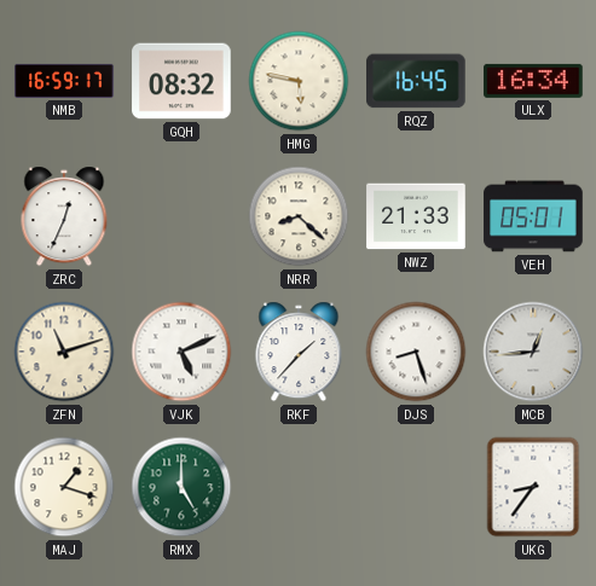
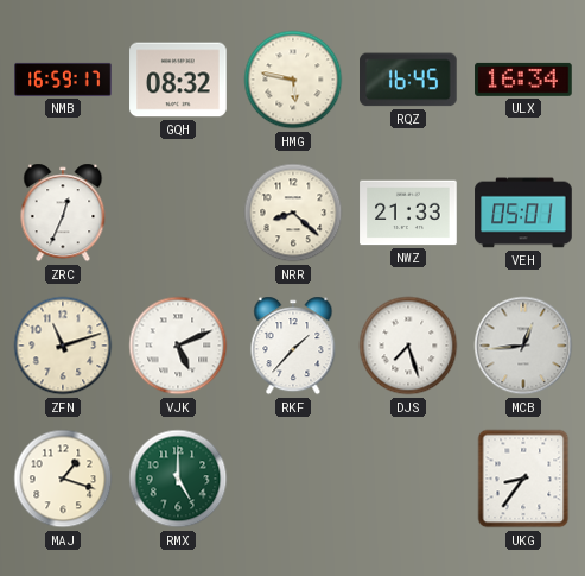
DJS: 8:27 -> 7:27
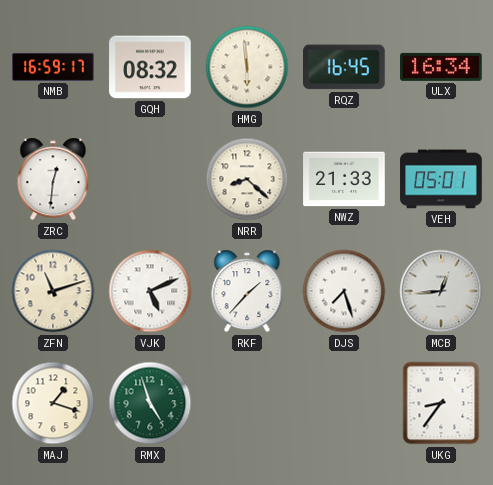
HMG: 5:47 -> 5:59
ZRC: 12:34 -> 12:31
RMX: 5:00 -> 4:57
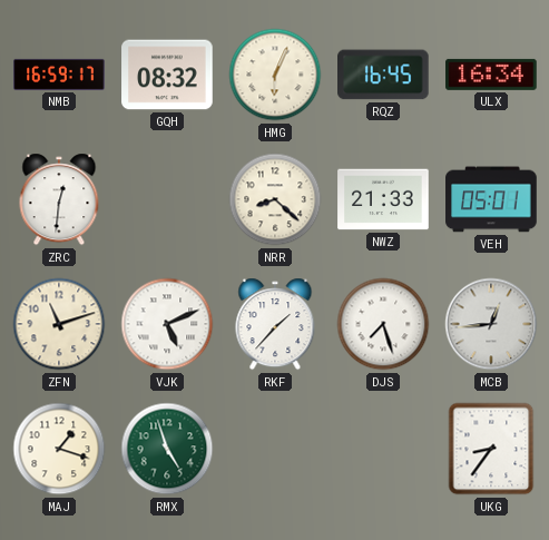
HMG: 5:59 -> 6:04
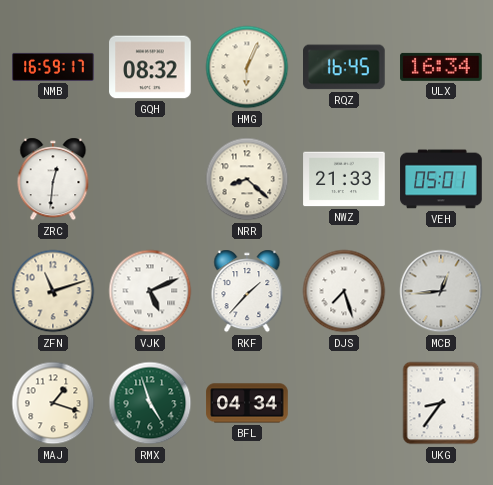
BFL: none -> 04:34
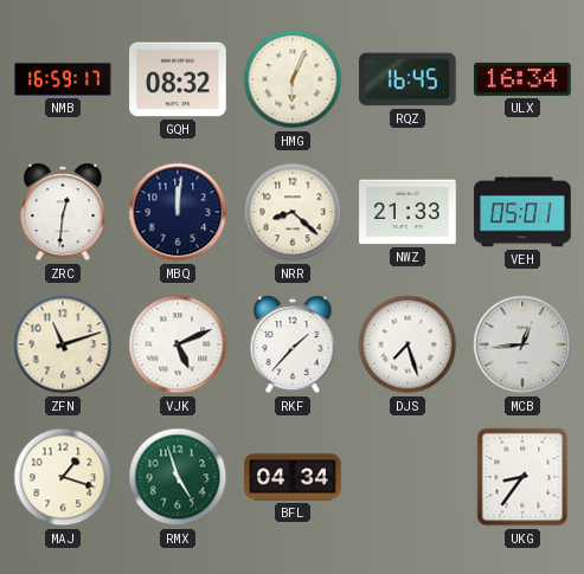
MBQ: none -> 12:01
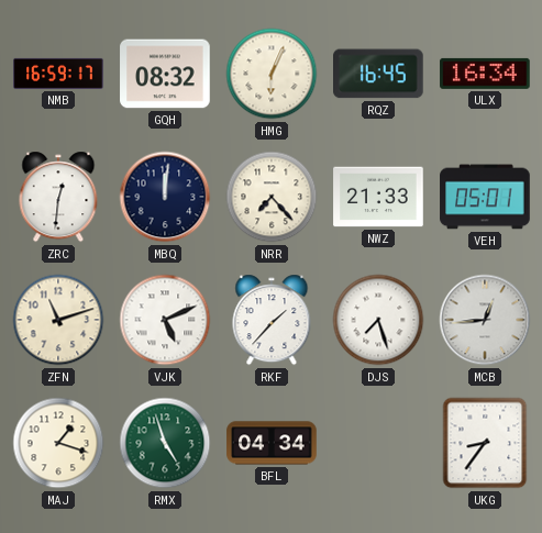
NRR: 8:22 -> 7:23
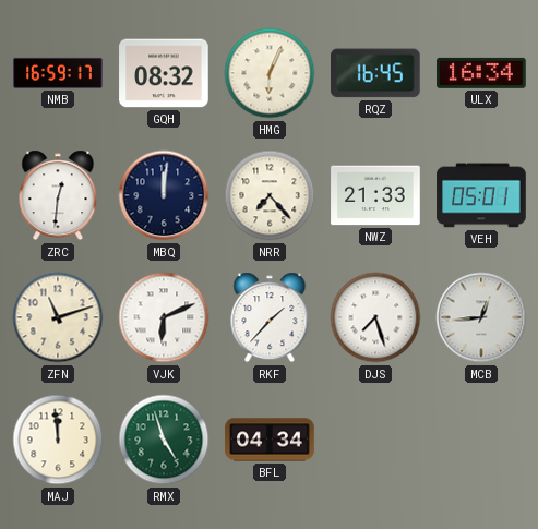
VJK: 5:11 -> 6:11
MAJ: 1:18 -> 11:59
UKG: 8:36 -> none
